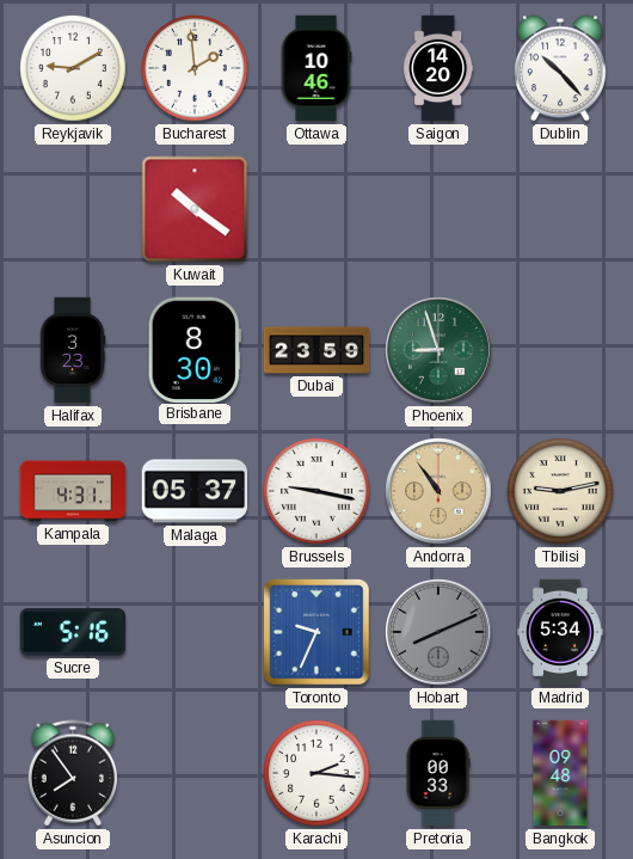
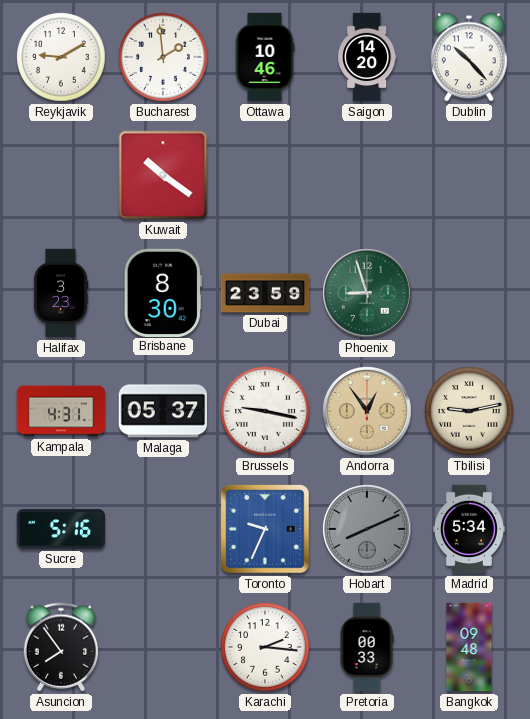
Andorra: 10:54 -> 12:54
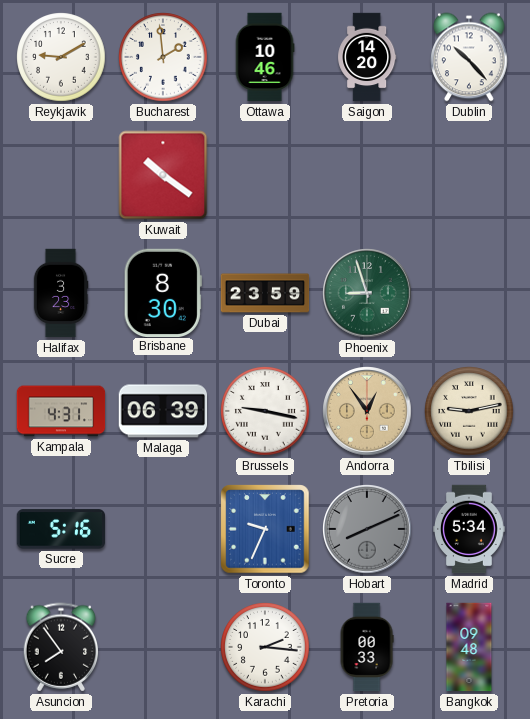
Malaga: 05:37 -> 06:39
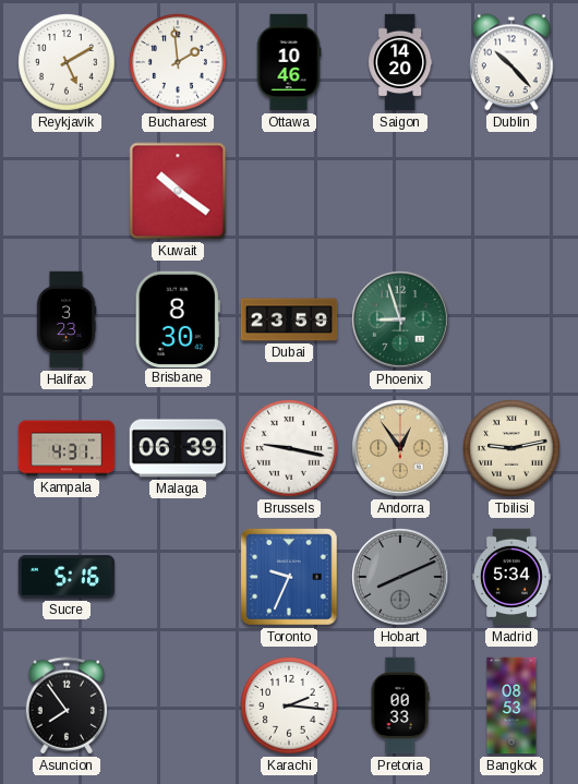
Reykjavik: 9:10 -> 5:10
Bangkok: 09:48 -> 08:53
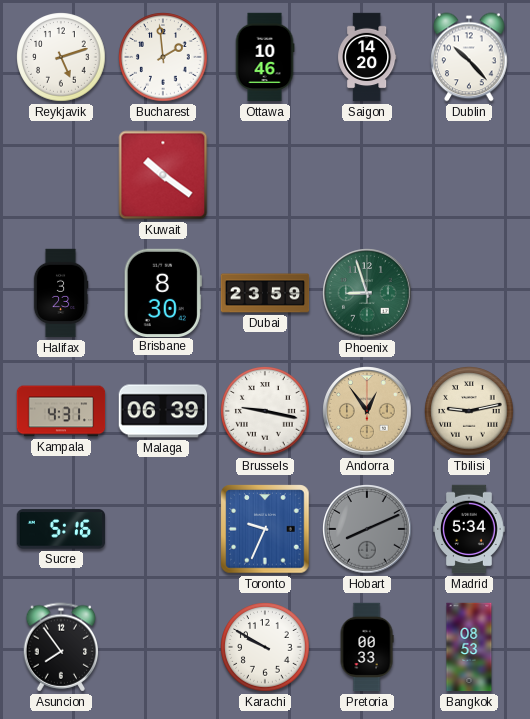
Reykjavik: 5:10 -> 5:12
Karachi: 2:16 -> 9:50
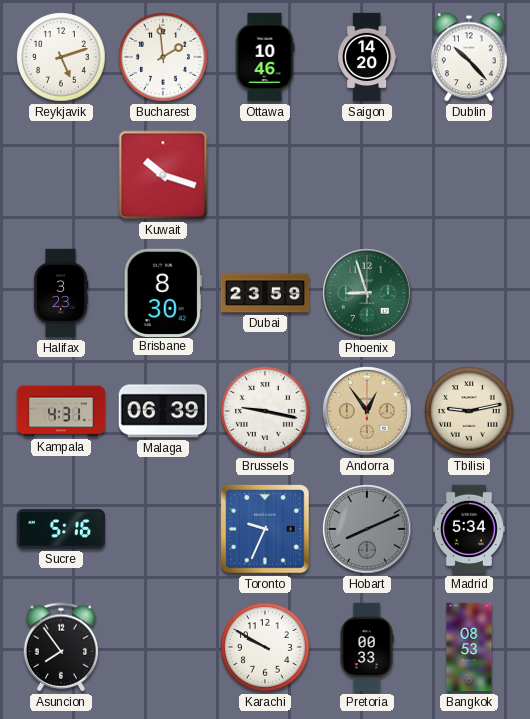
Kuwait: 10:21 -> 10:18
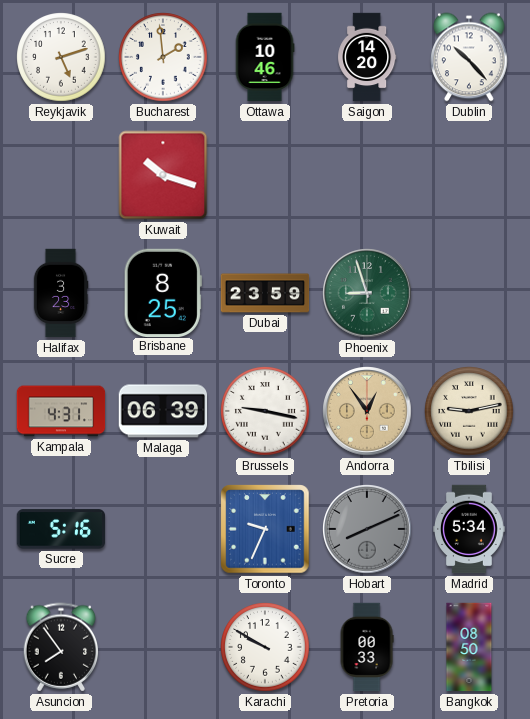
Brisbane: 8:30 -> 8:25
Bangkok: 08:53 -> 08:50
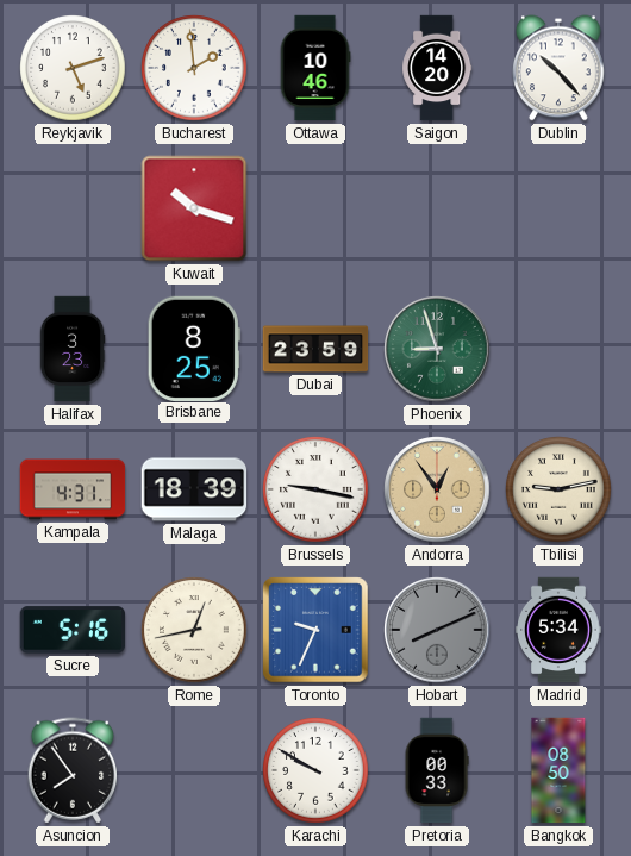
Malaga: 06:39 -> 18:39
Rome: none -> 12:43
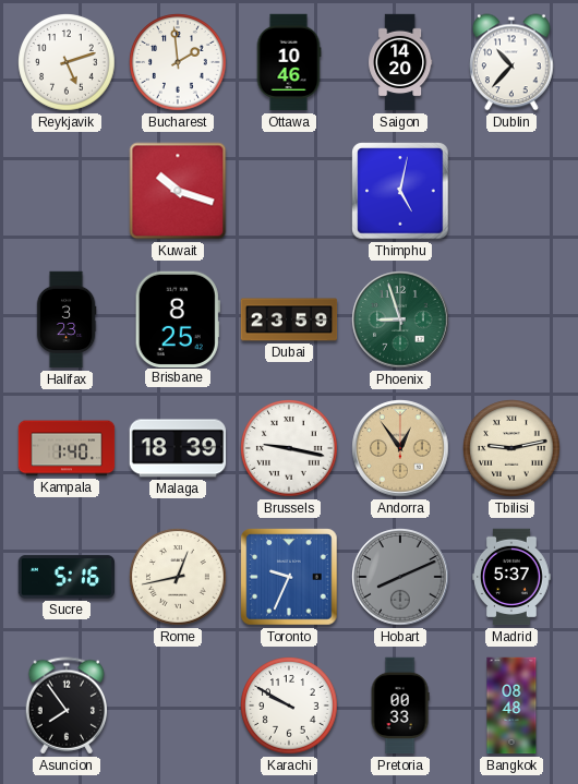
Dublin: 10:23 -> 10:37
Thimphu: none -> 5:02
Kampala: 4:31 -> 1:40
Madrid: 5:34 -> 5:37
Bangkok: 08:50 -> 08:48
